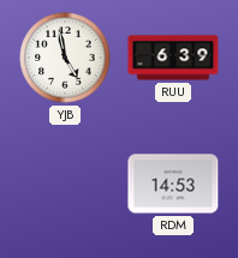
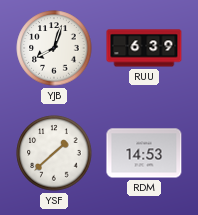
YJB: 4:58 -> 8:03
YSF: none -> 1:38
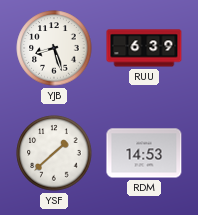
YJB: 8:03 -> 8:27
